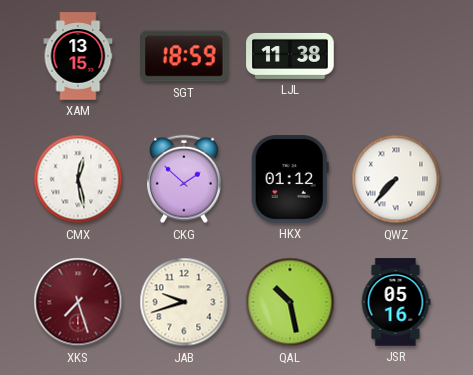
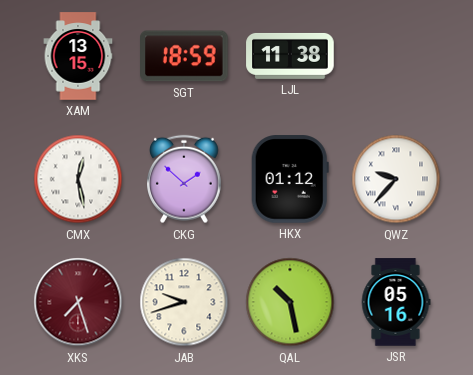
QWZ: 7:37 -> 9:37
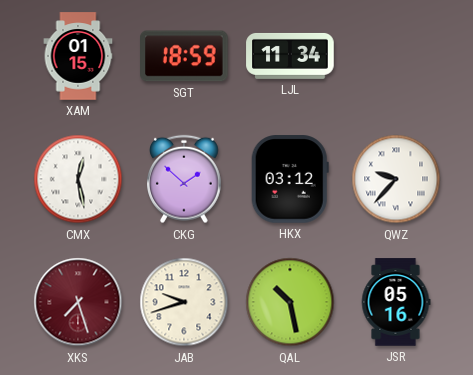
XAM: 13:15 -> 01:15
LJL: 11:38 -> 11:34
HKX: 01:12 -> 03:12
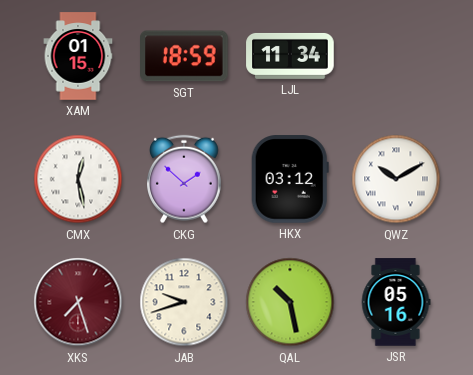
QWZ: 9:37 -> 10:10
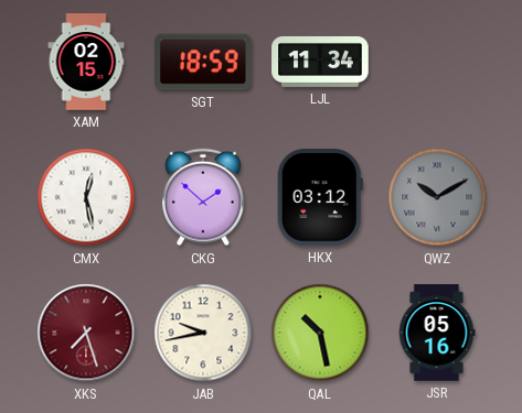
XAM: 01:15 -> 02:15
QWZ dial: white -> grey
JAB: 9:42 -> 9:43
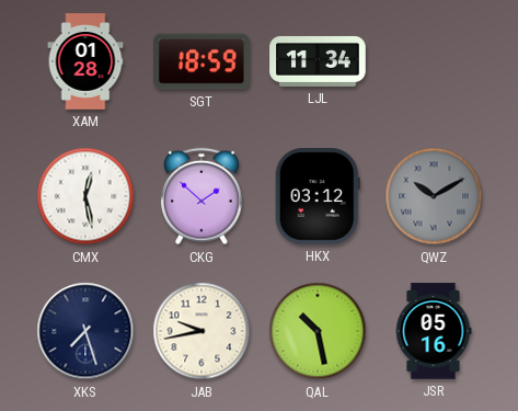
XAM: 02:15 -> 01:28
XKS dial: burgundy -> navy
